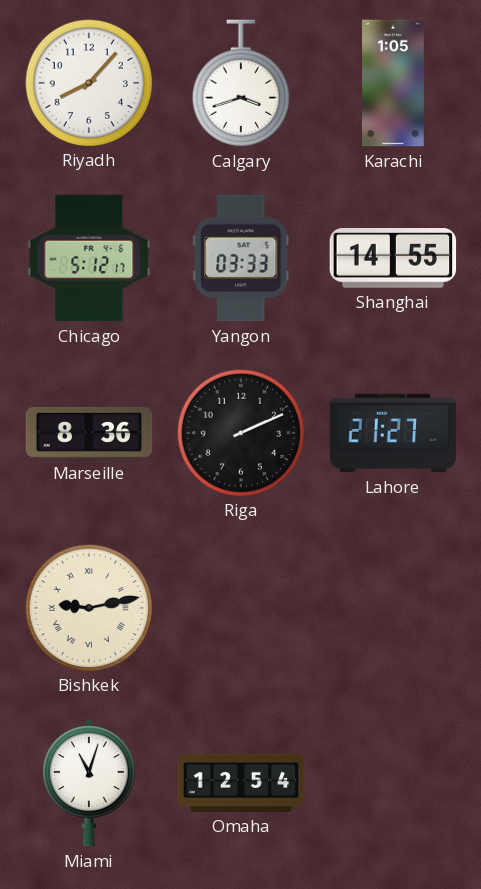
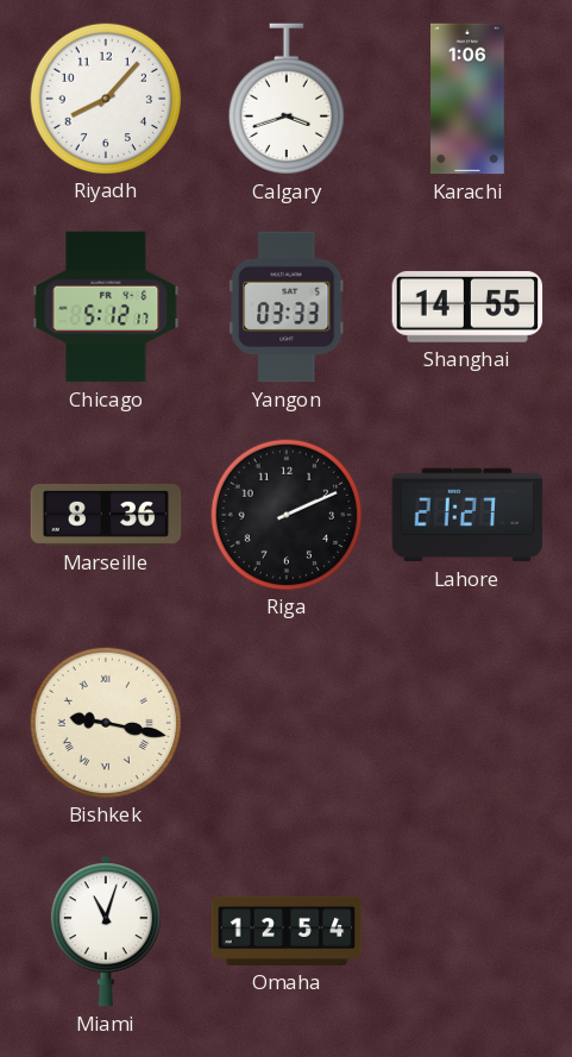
Karachi: 1:05 -> 1:06
Bishkek: 9:13 -> 9:17
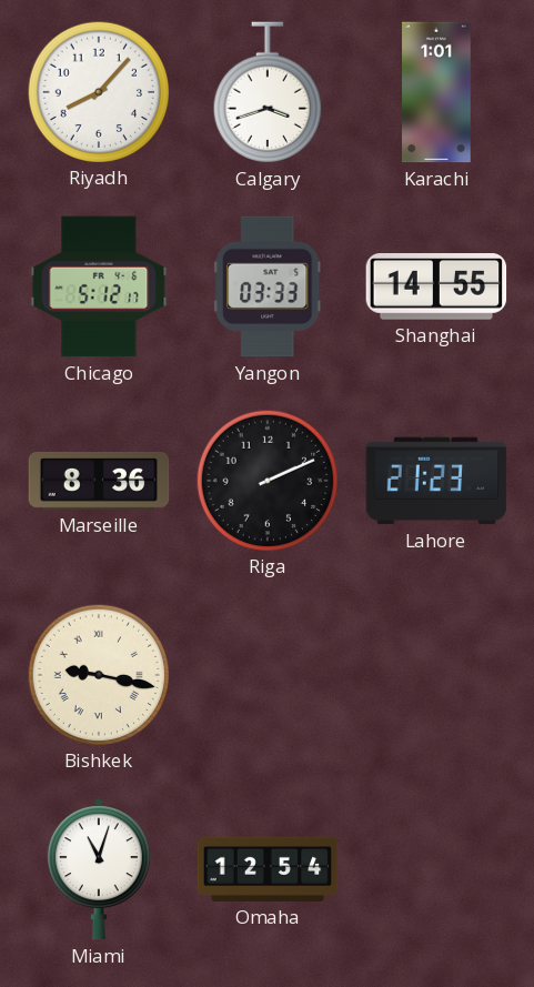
Karachi: 1:06 -> 1:01
Lahore: 21:27 -> 21:23
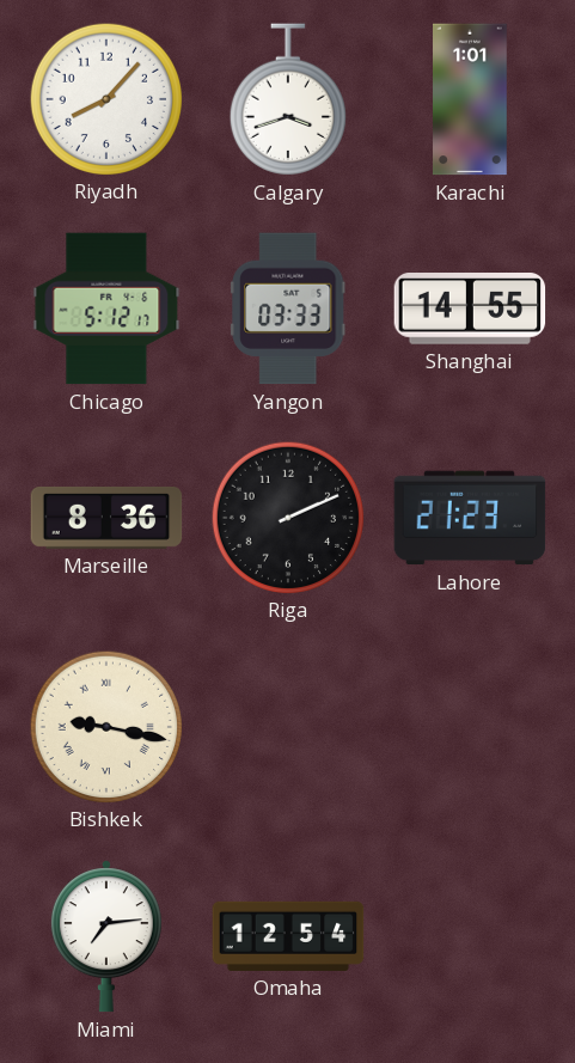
Miami: 11:03 -> 7:14
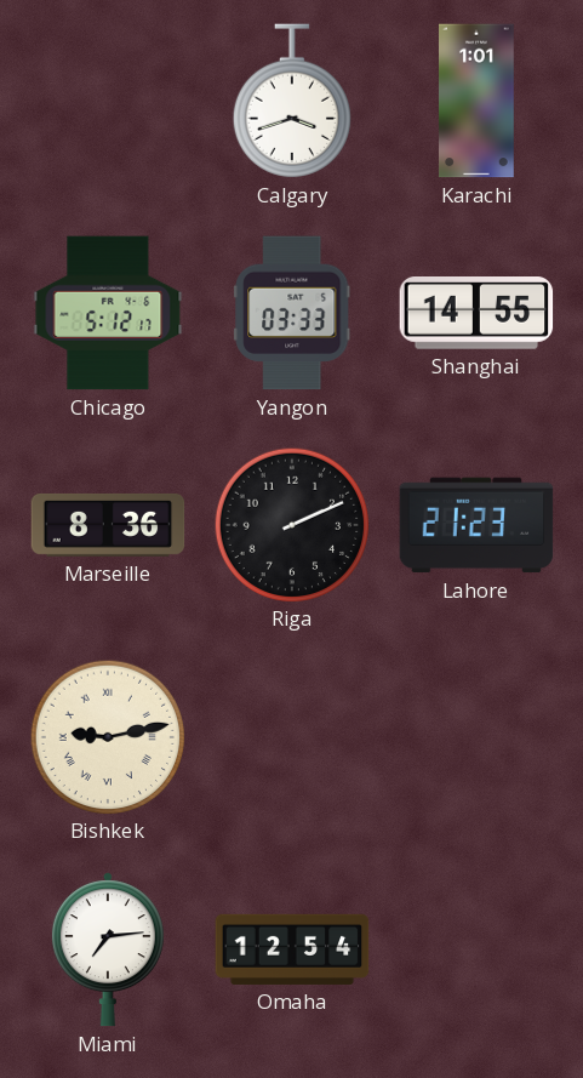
Riyadh: 8:07 -> none
Bishkek: 9:17 -> 9:13
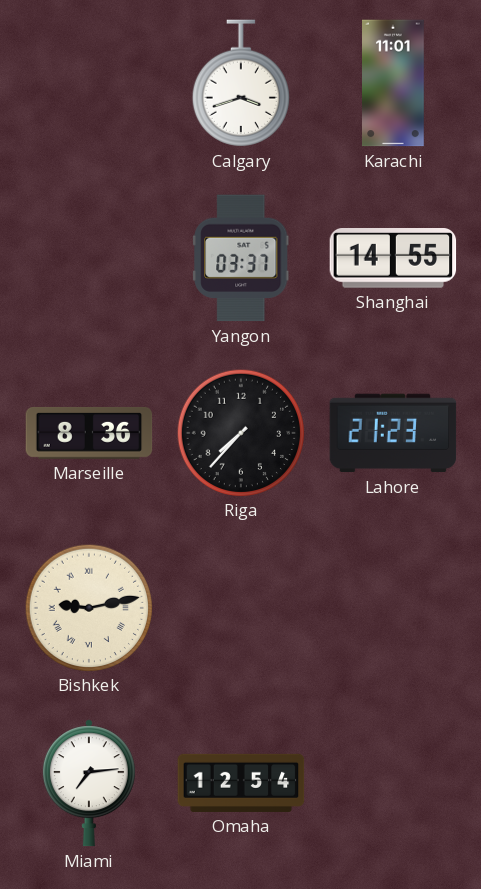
Karachi: 1:01 -> 11:01
Chicago: 5:12 -> none
Yangon: 03:33 -> 03:37
Riga: 2:11 -> 7:37
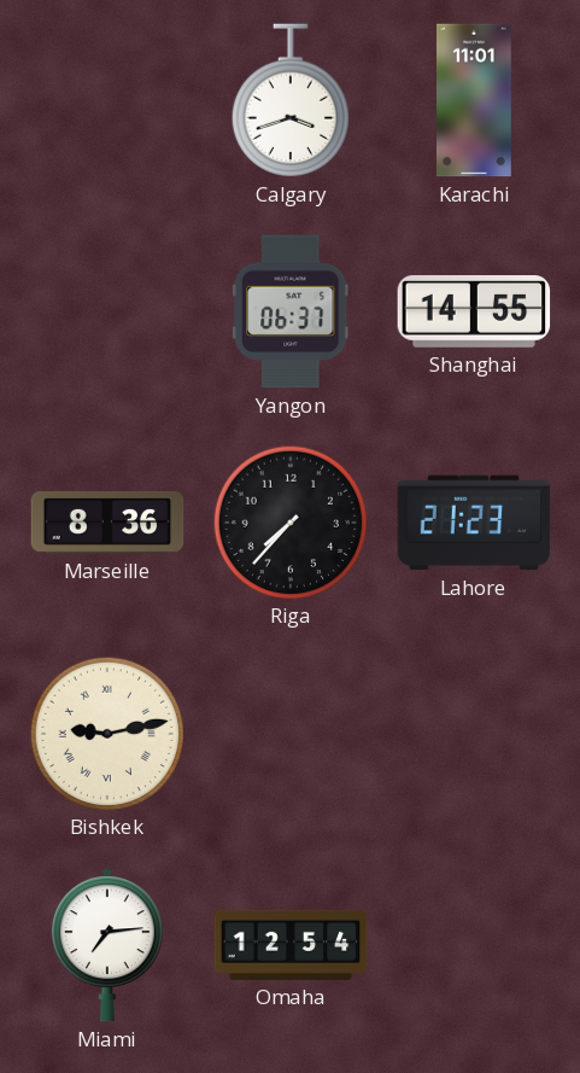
Yangon: 03:37 -> 06:37
